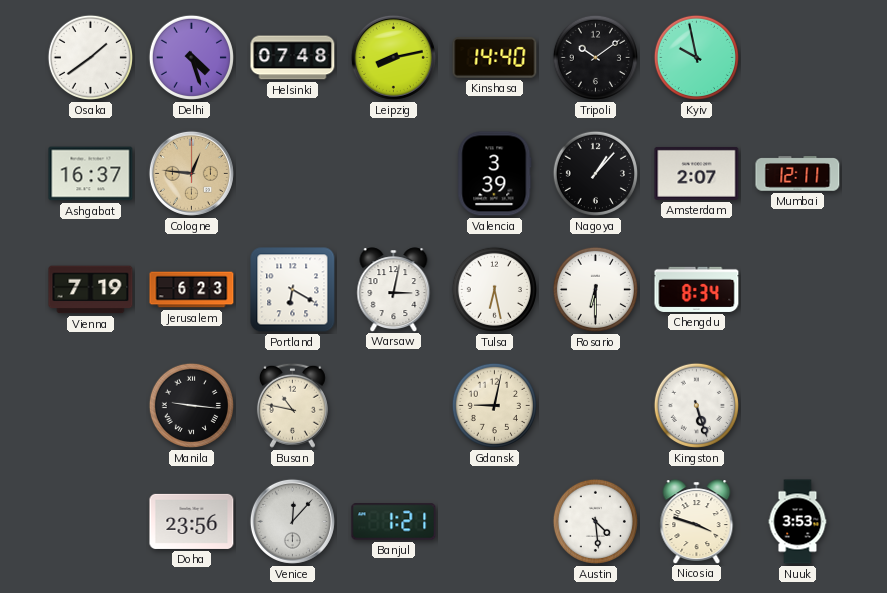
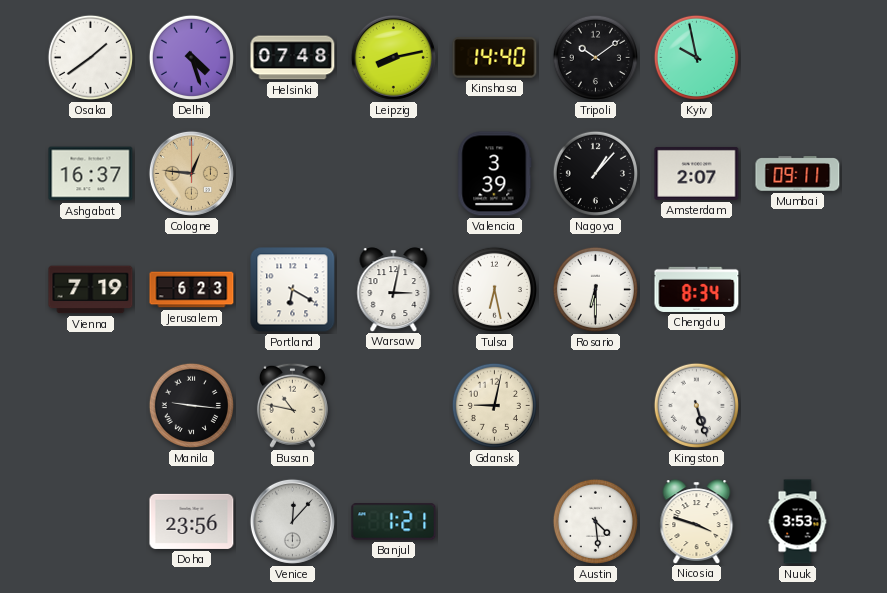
Mumbai: 12:11 -> 09:11
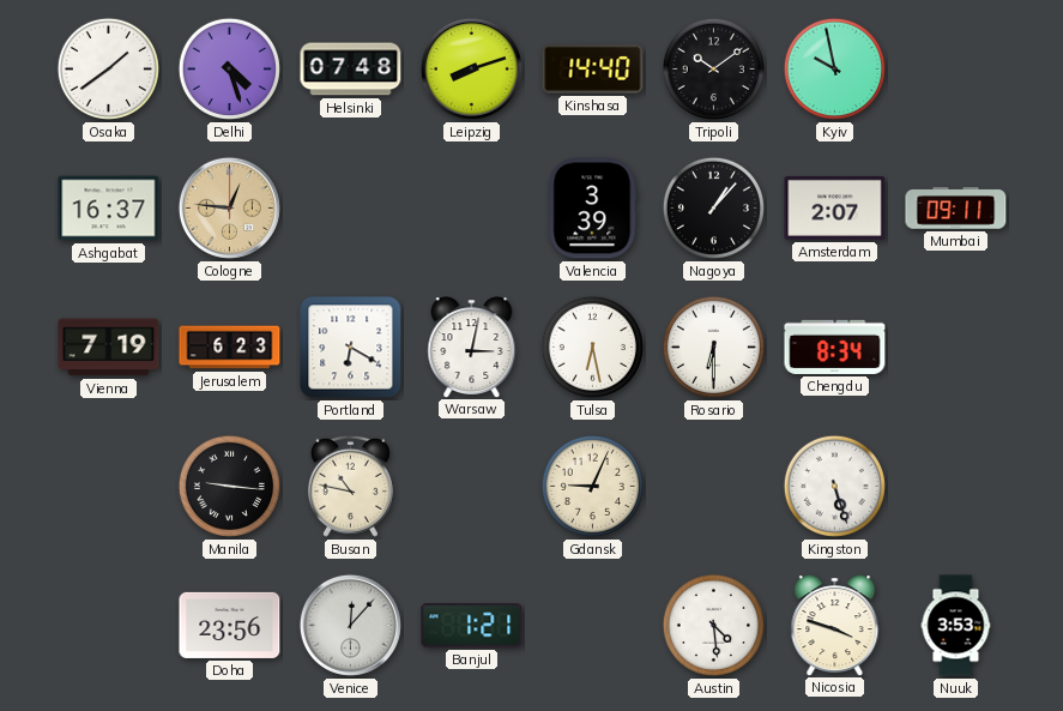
Leipzig: 8:13 -> 8:12
Gdansk: 9:02 -> 9:04
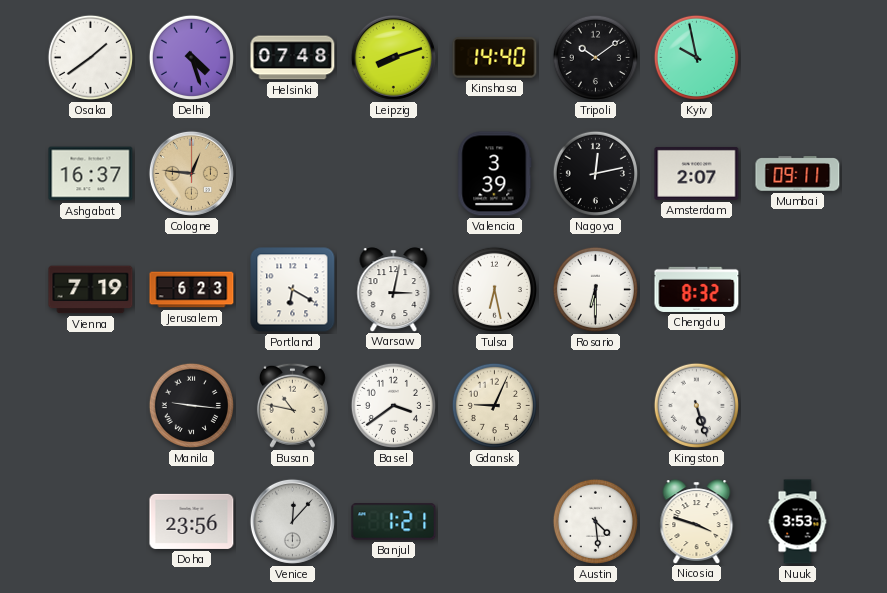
Nagoya: 1:07 -> 12:13
Chengdu: 8:34 -> 8:32
Basel: none -> 3:39
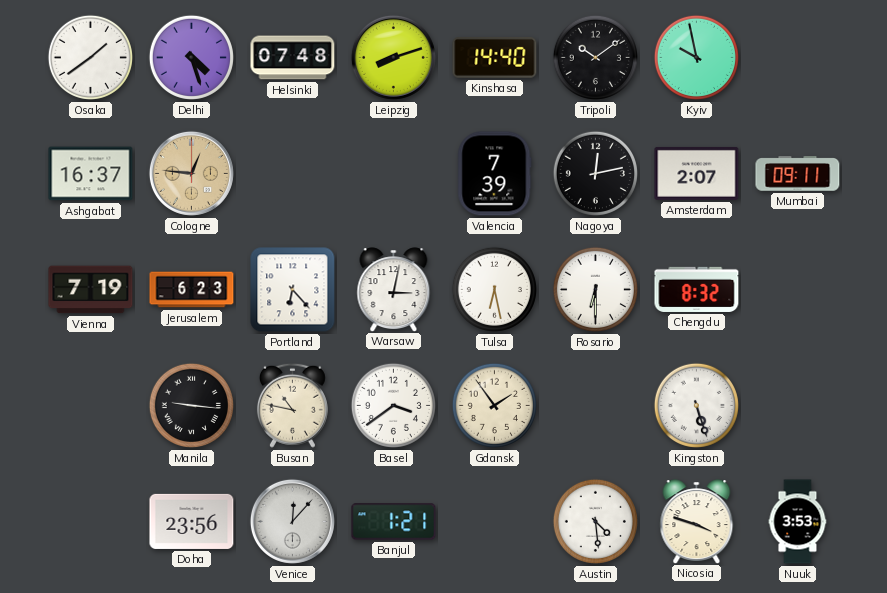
Valencia: 3:39 -> 7:39
Portland: 6:20 -> 6:23
Gdansk: 9:04 -> 1:54
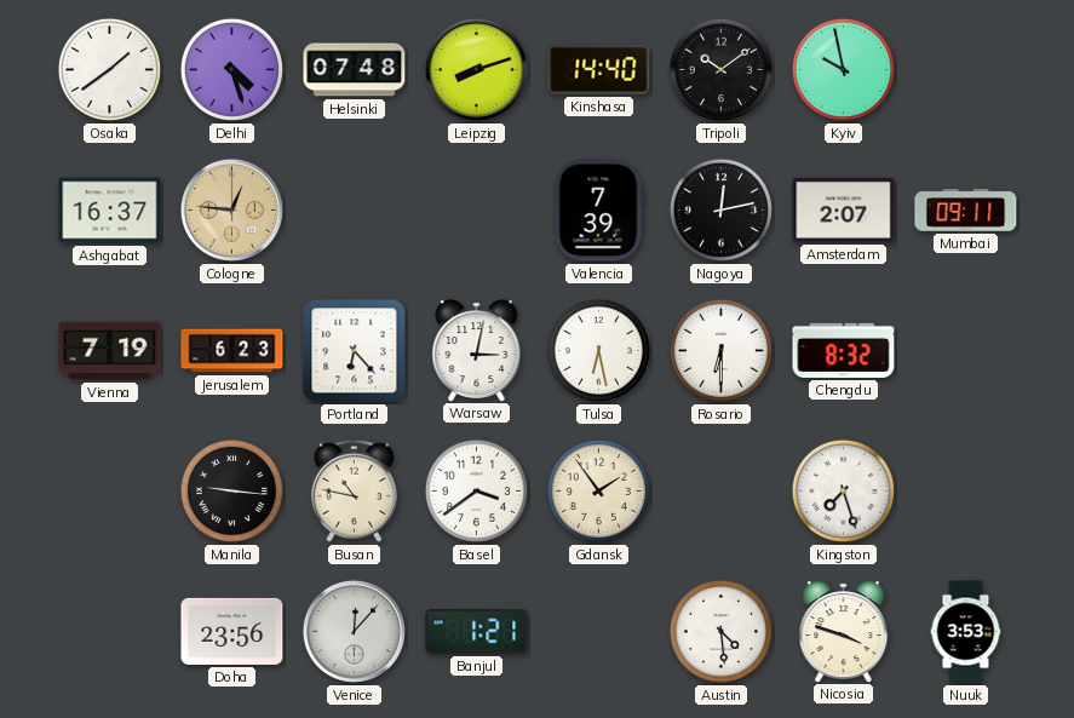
Kingston: 5:27 -> 7:27
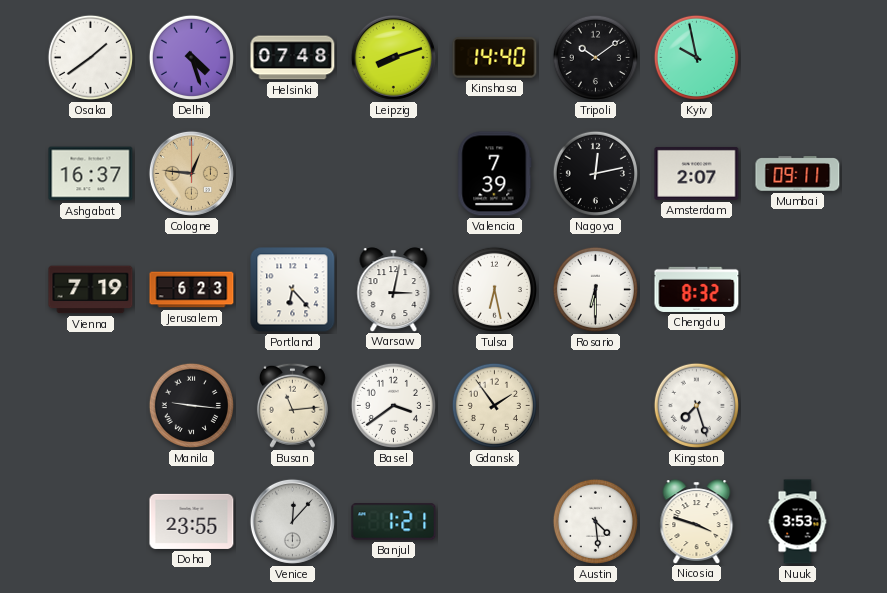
Busan: 10:47 -> 11:14
Doha: 23:56 -> 23:55
